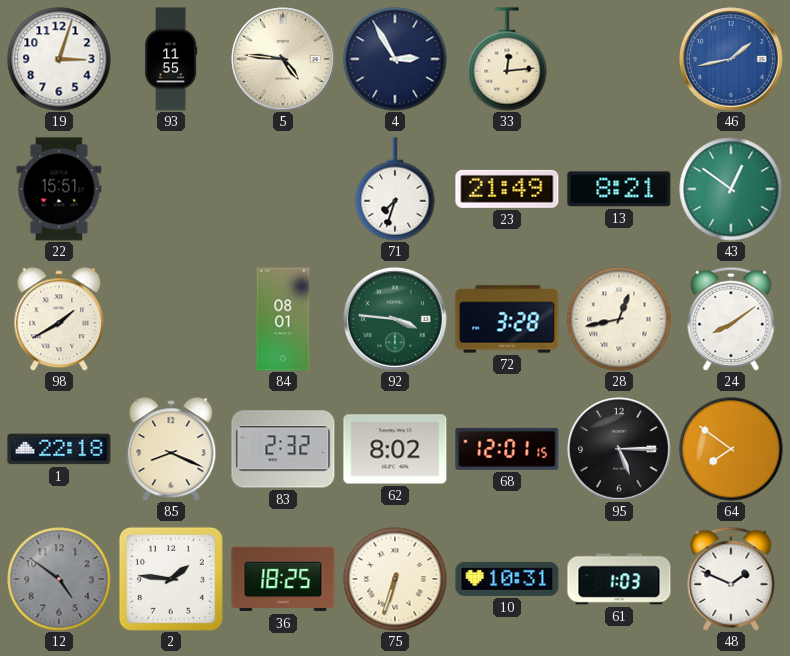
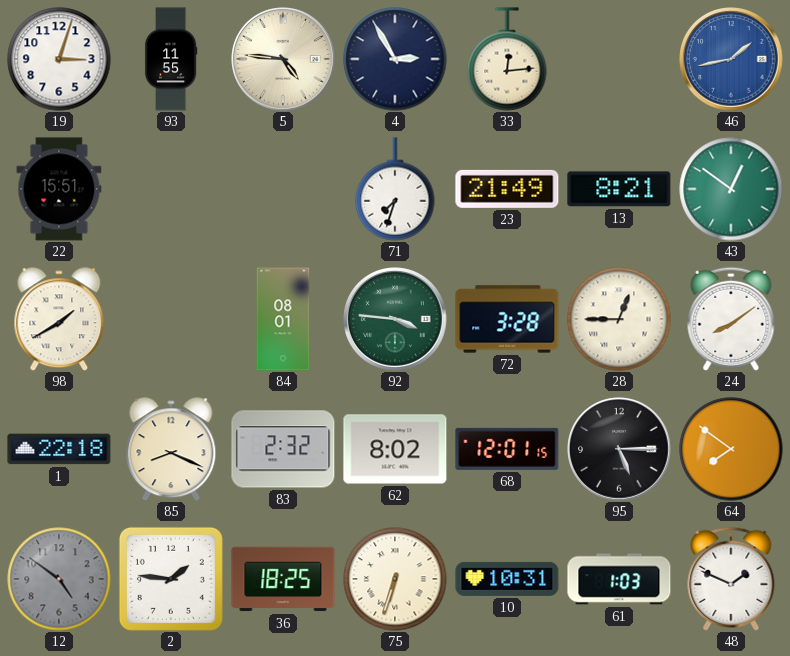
28: 12:43 -> 12:45
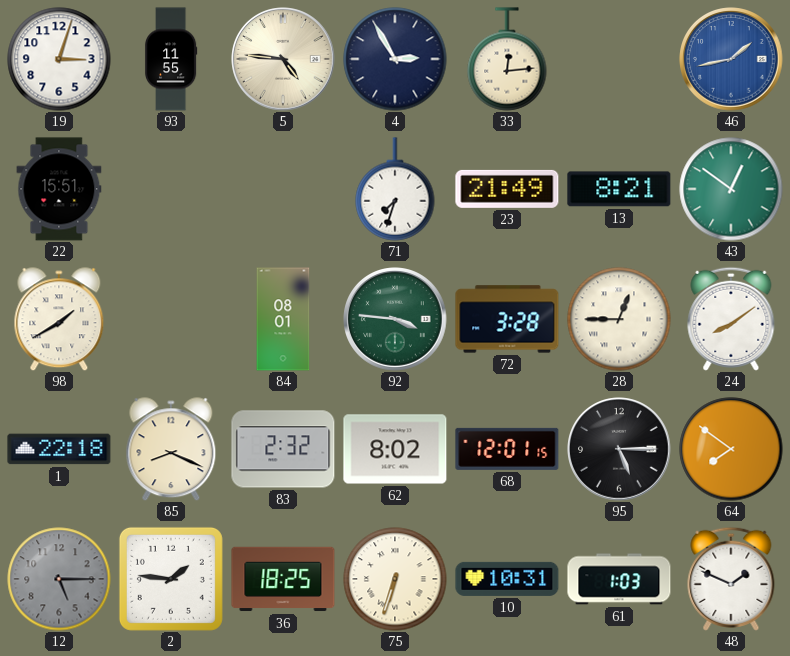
12: 4:51 -> 5:15
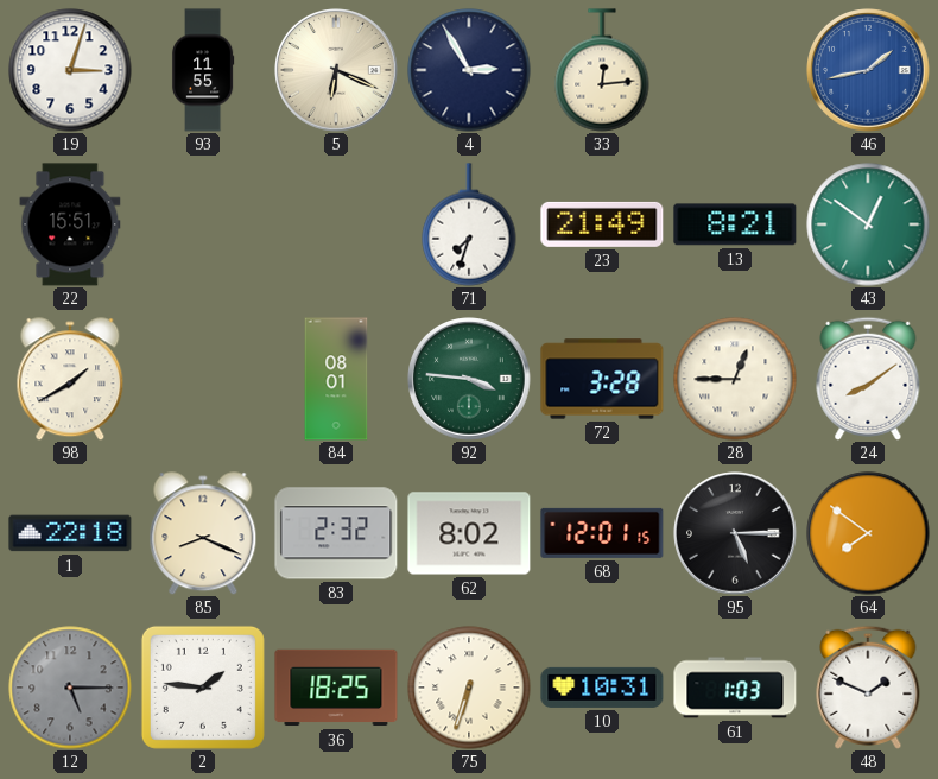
5: 4:46 -> 6:19
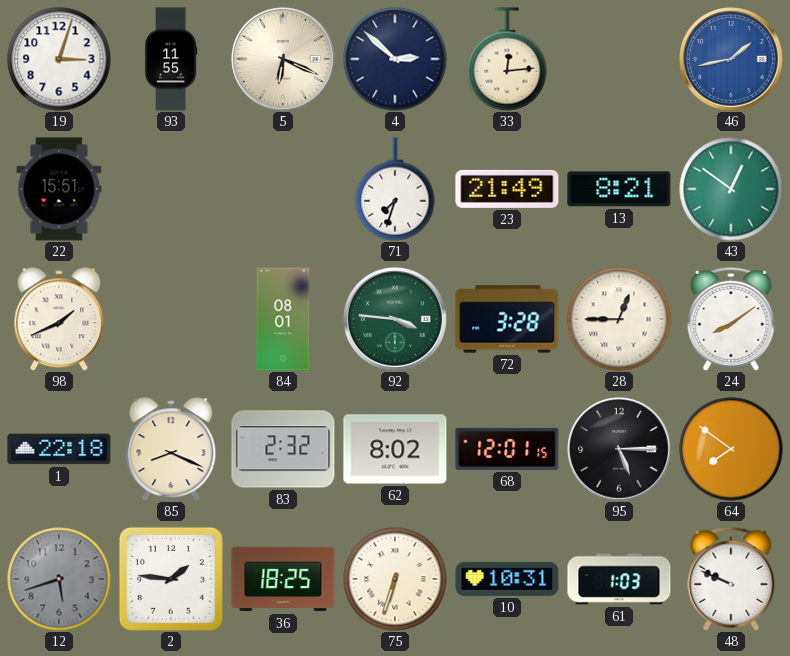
4: 2:55 -> 2:52
98: 1:40 -> 1:41
12: 5:15 -> 5:42
48: 1:49 -> 9:49
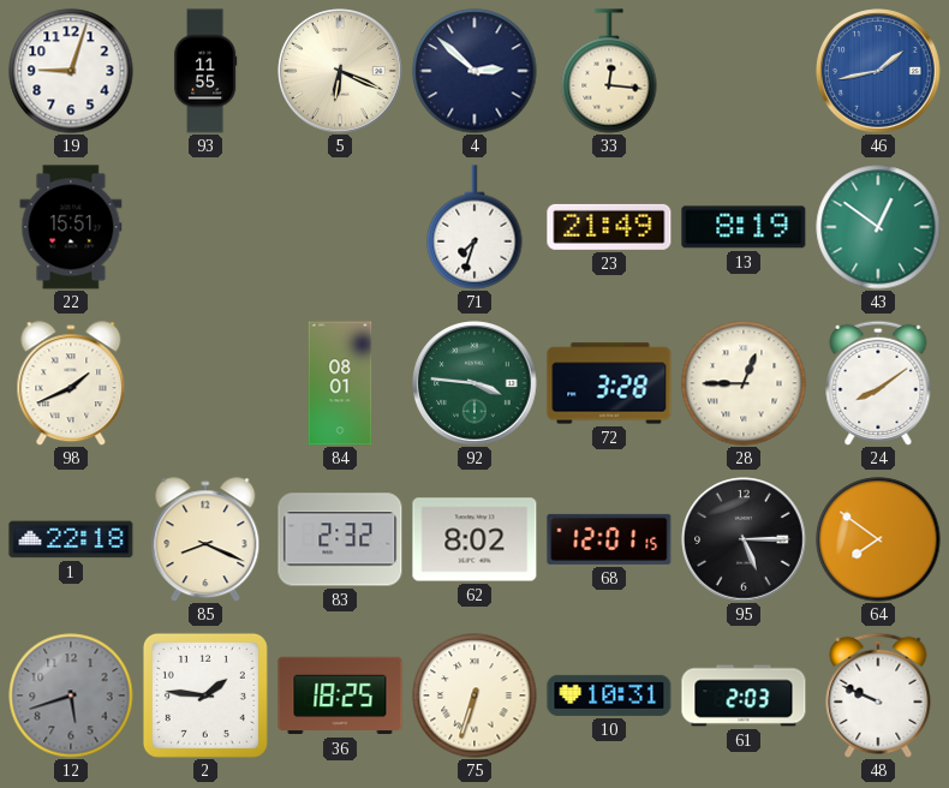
19: 3:03 -> 9:03
33: 12:14 -> 12:16
13: 8:21 -> 8:19
61: 1:03 -> 2:03
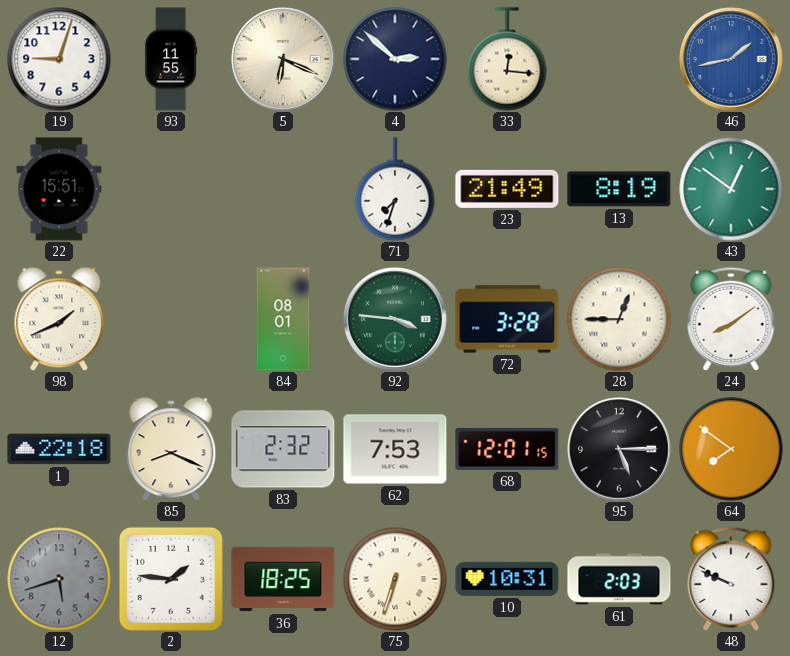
62: 8:02 -> 7:53
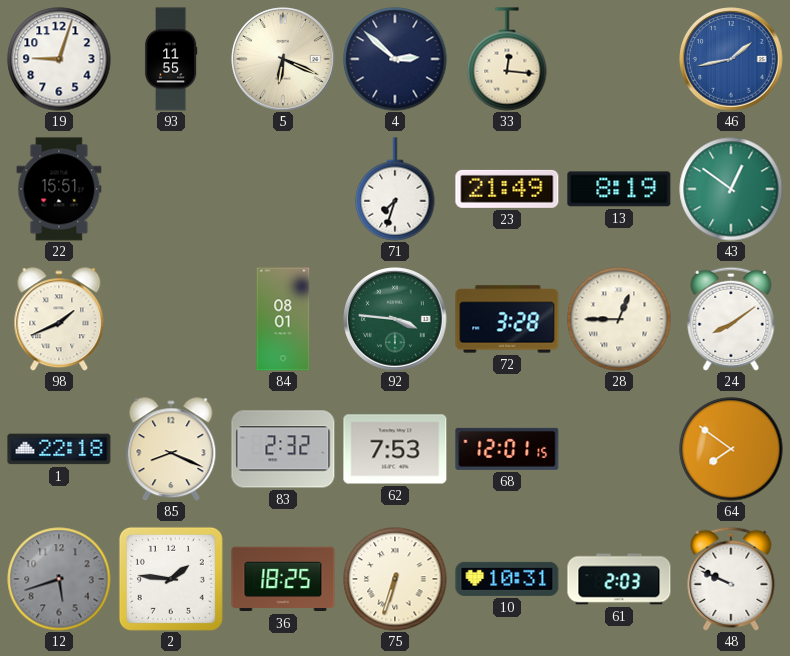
95: 5:15 -> none
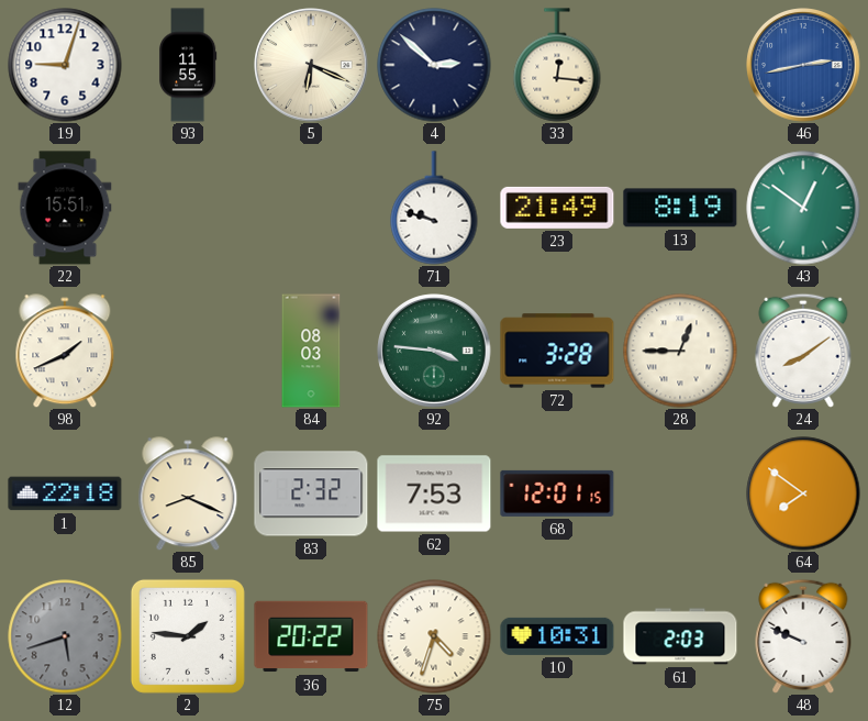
46: 1:43 -> 2:43
71: 7:33 -> 9:48
84: 08:01 -> 08:03
36: 18:25 -> 20:22
75: 6:33 -> 4:33
